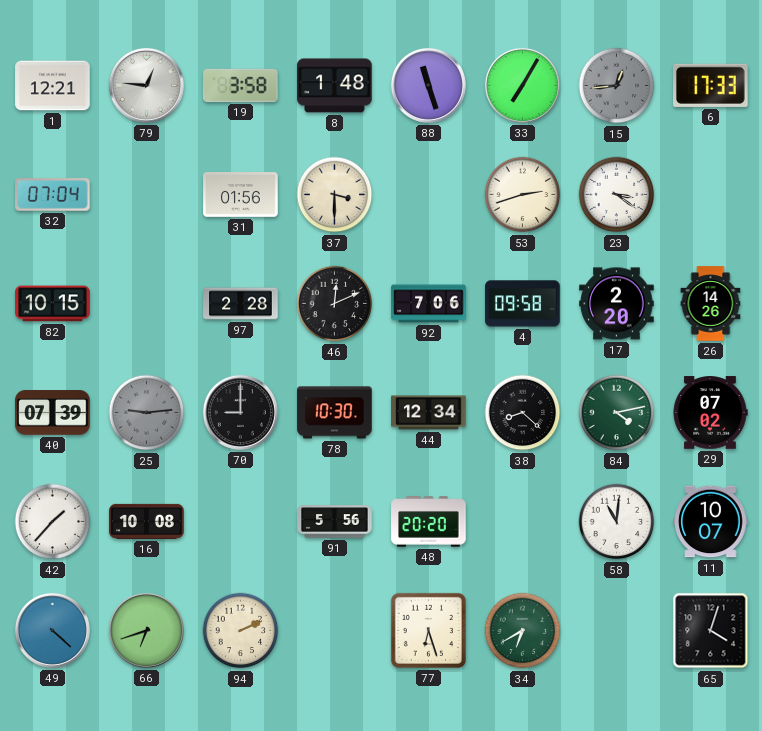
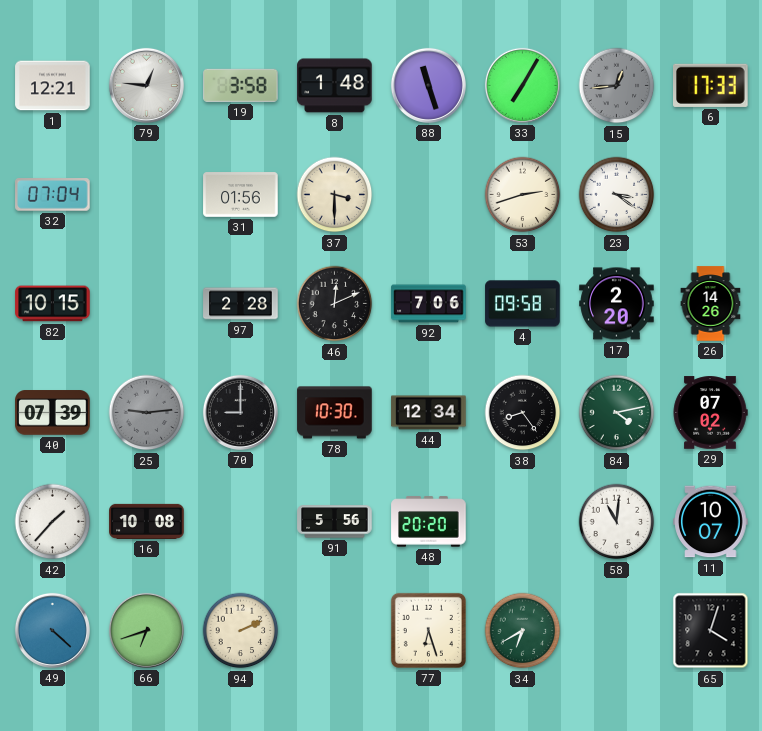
38: 8:22 -> 8:24
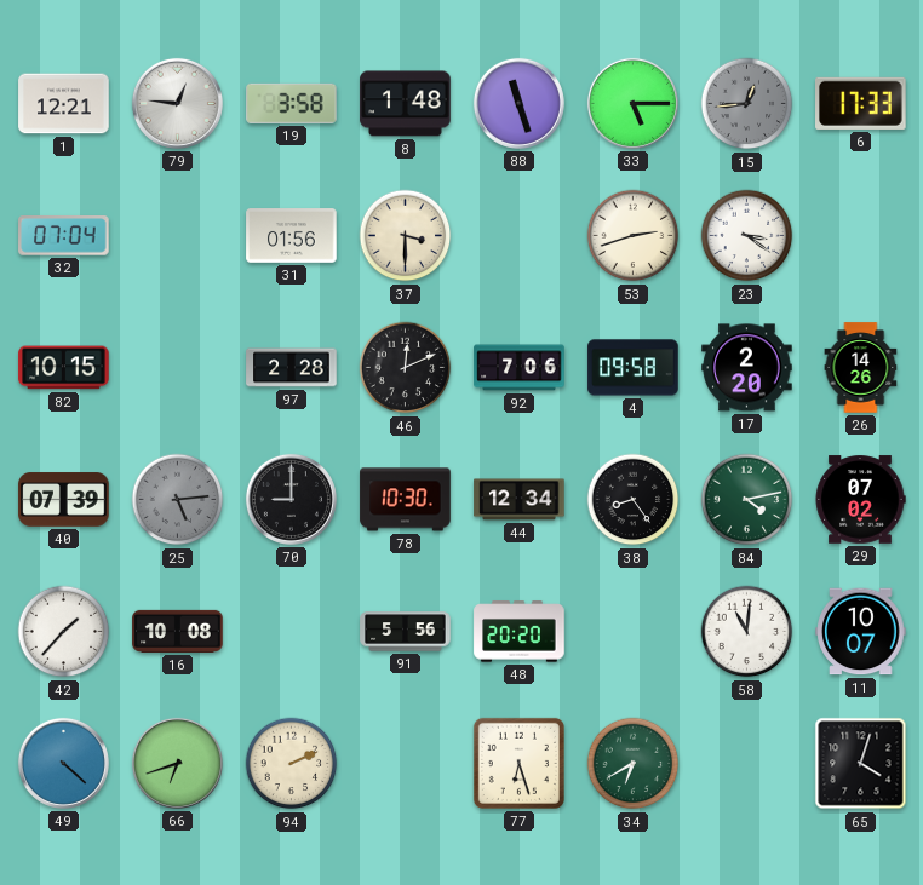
33: 7:05 -> 5:15
25: 9:14 -> 5:14
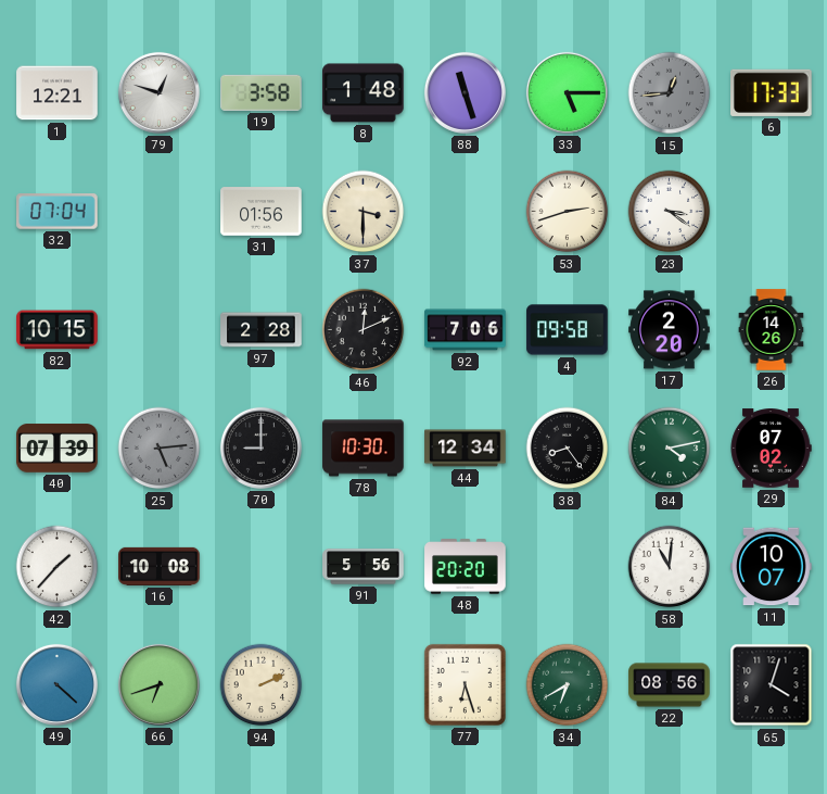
79: 12:46 -> 12:48
22: none -> 08:56
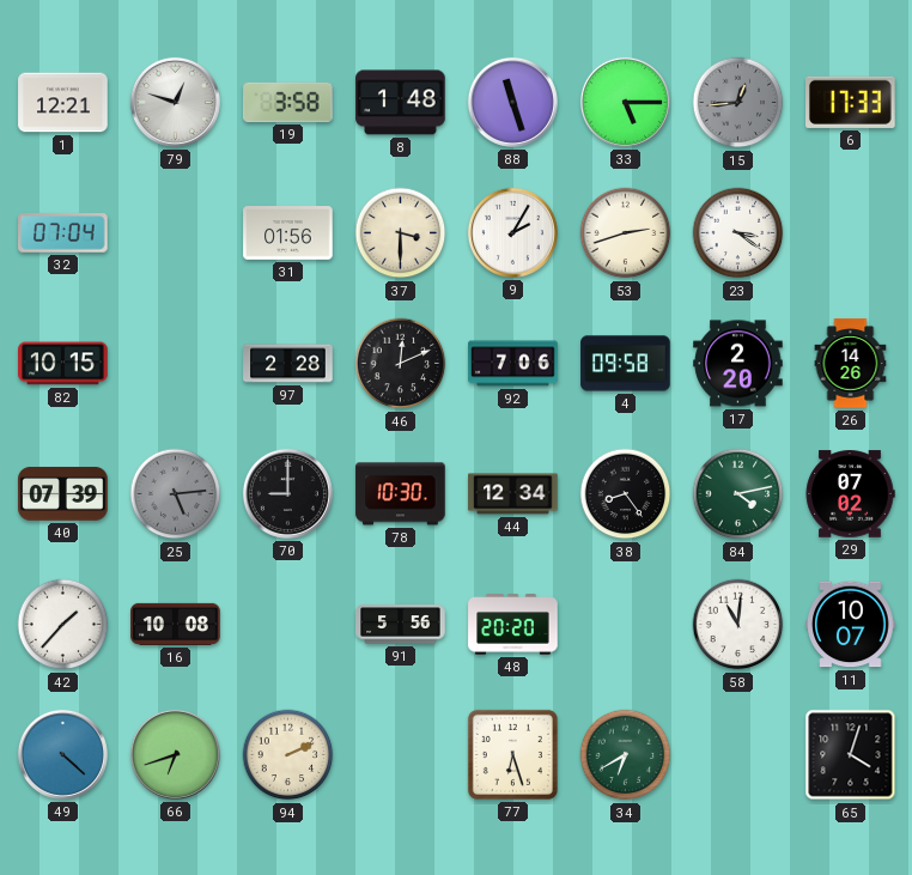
9: none -> 2:05
22: 08:56 -> none
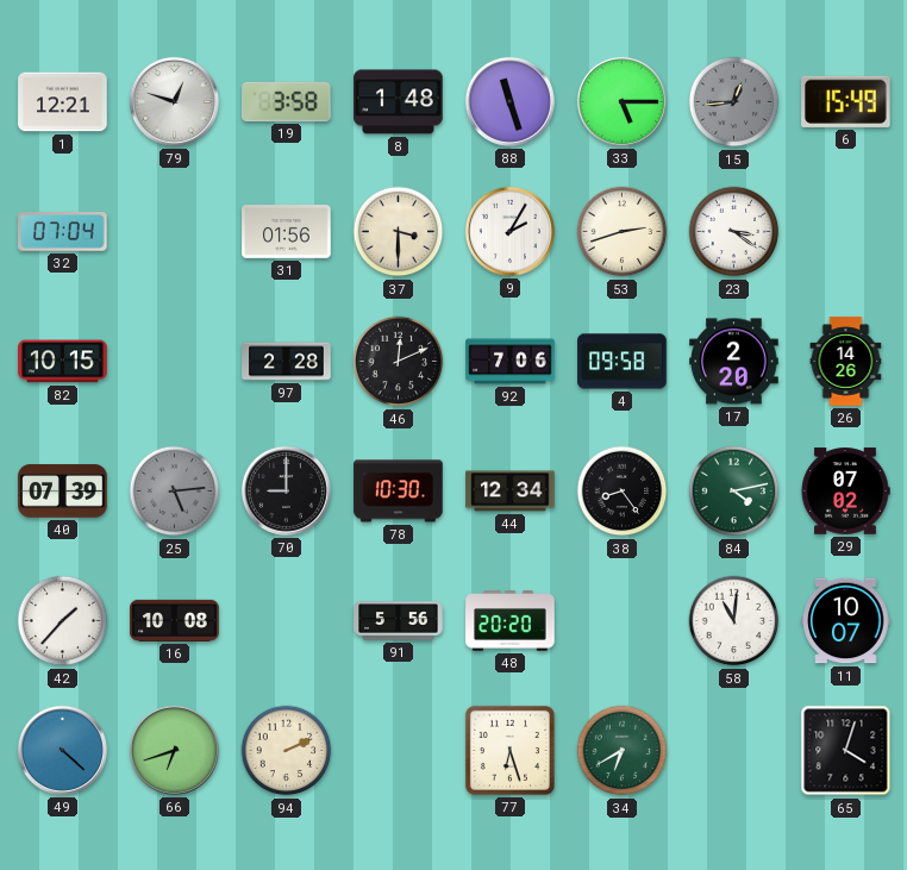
6: 17:33 -> 15:49
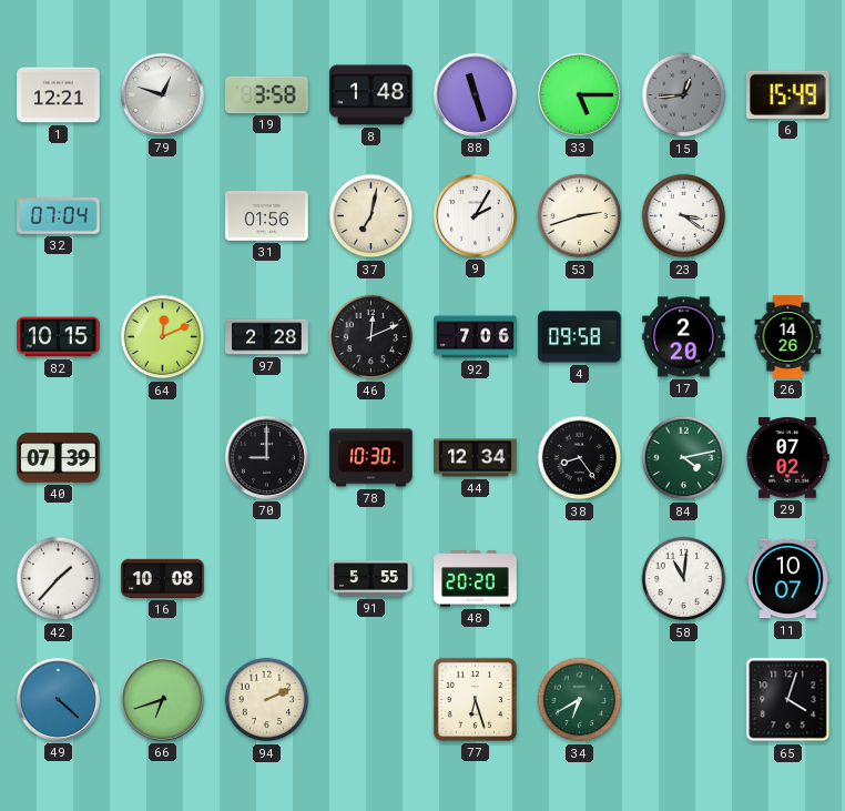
37: 3:30 -> 7:02
64: none -> 12:11
25: 5:14 -> none
91: 5:56 -> 5:55
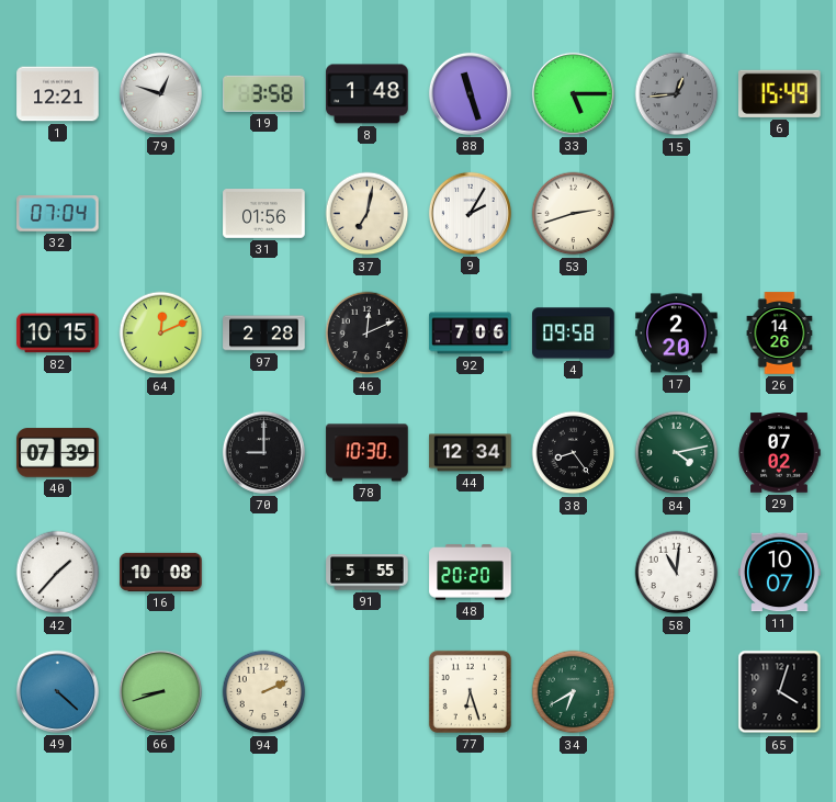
23: 3:21 -> none
66: 6:42 -> 8:42
